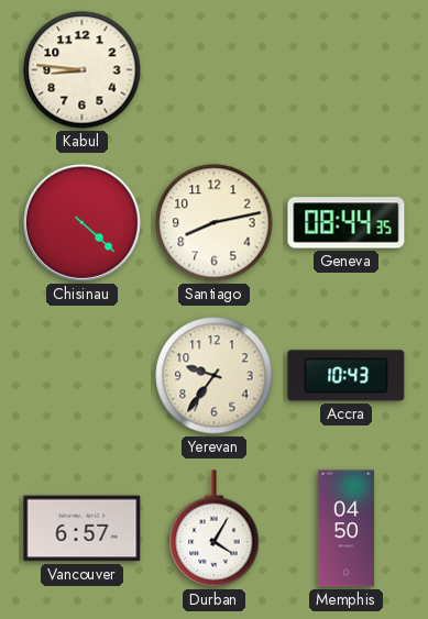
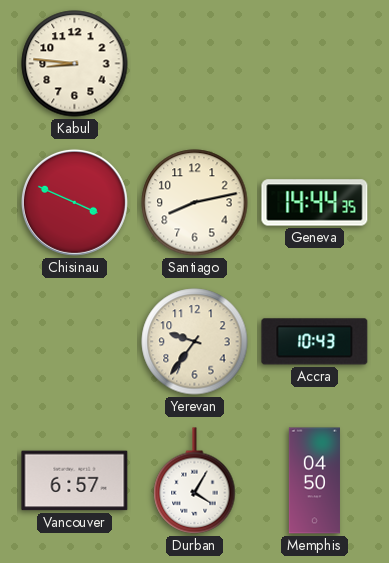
Chisinau: 4:22 -> 3:49
Geneva: 08:44 -> 14:44
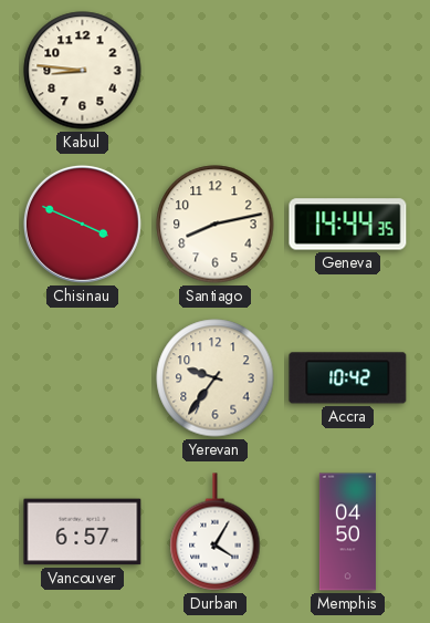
Accra: 10:43 -> 10:42
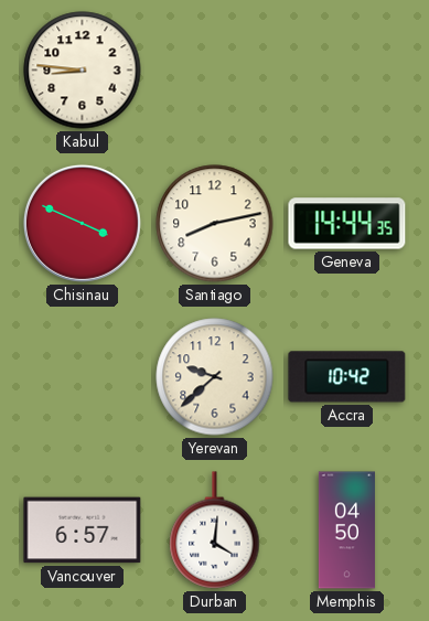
Yerevan: 9:36 -> 9:38
Durban: 4:05 -> 4:01
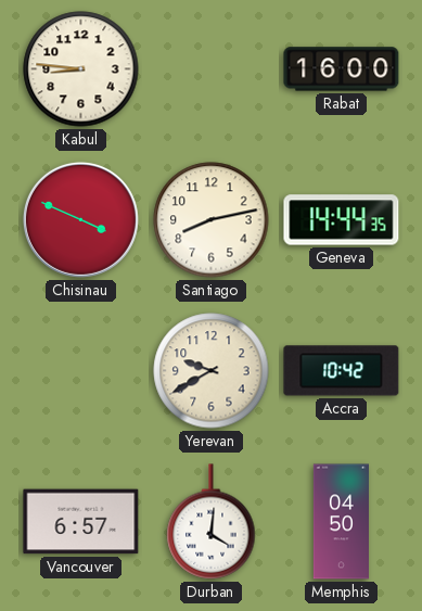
Rabat: none -> 16:00
Yerevan: 9:38 -> 9:40
